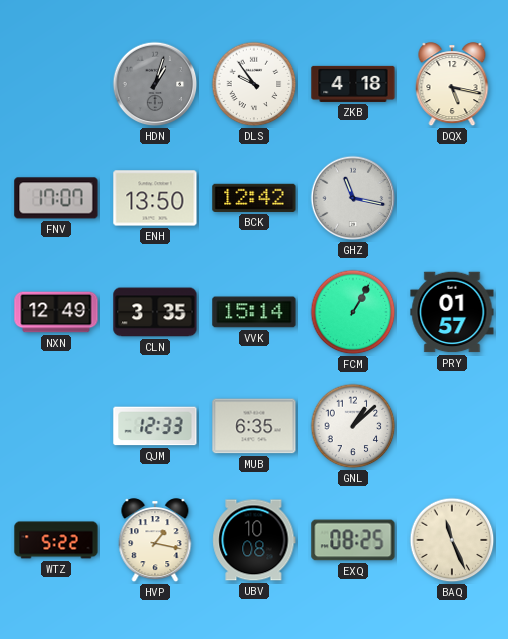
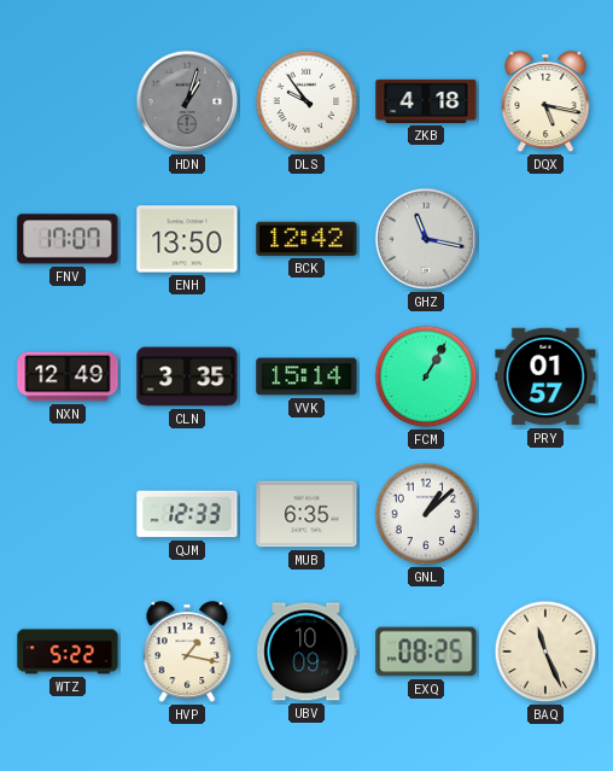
UBV: 10:08 -> 10:09
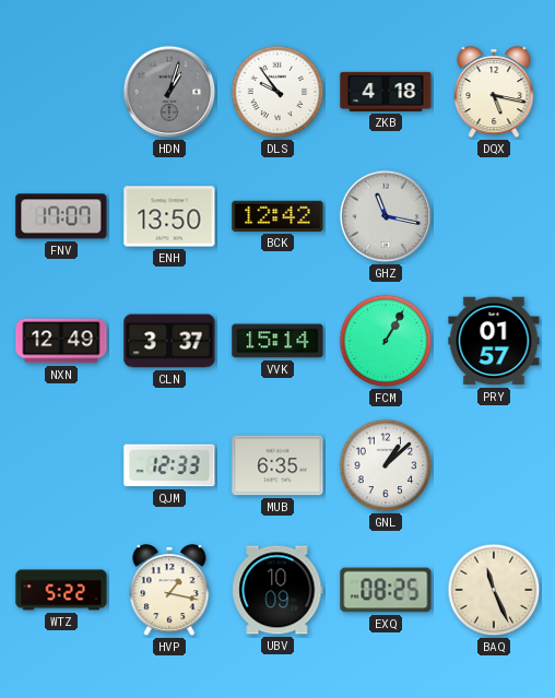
CLN: 3:35 -> 3:37
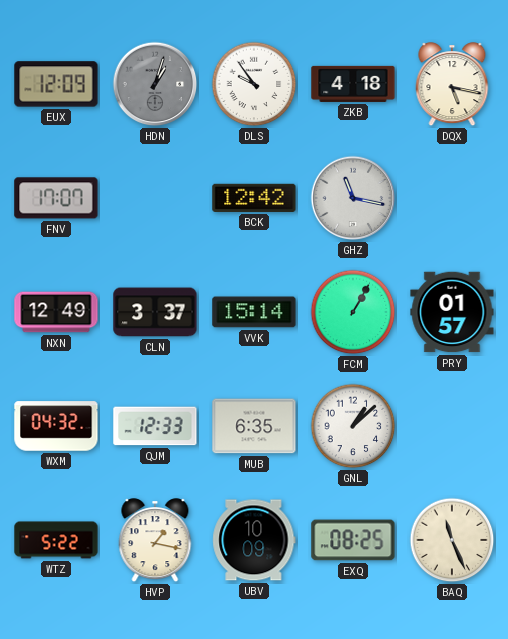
EUX: none -> 12:09
ENH: 13:50 -> none
WXM: none -> 04:32
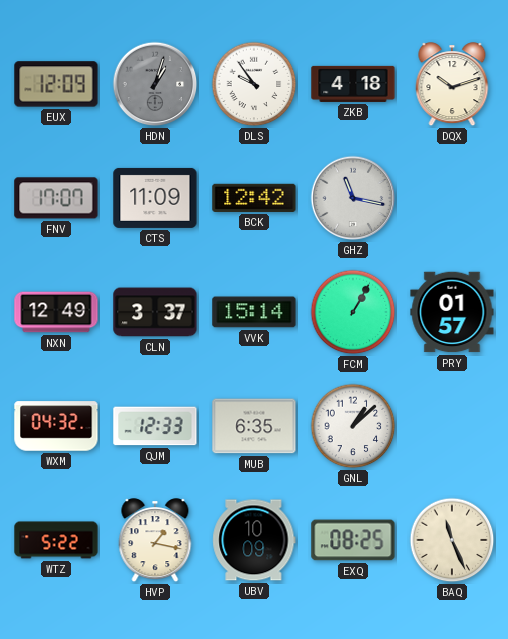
DQX: 5:17 -> 10:12
CTS: none -> 11:09
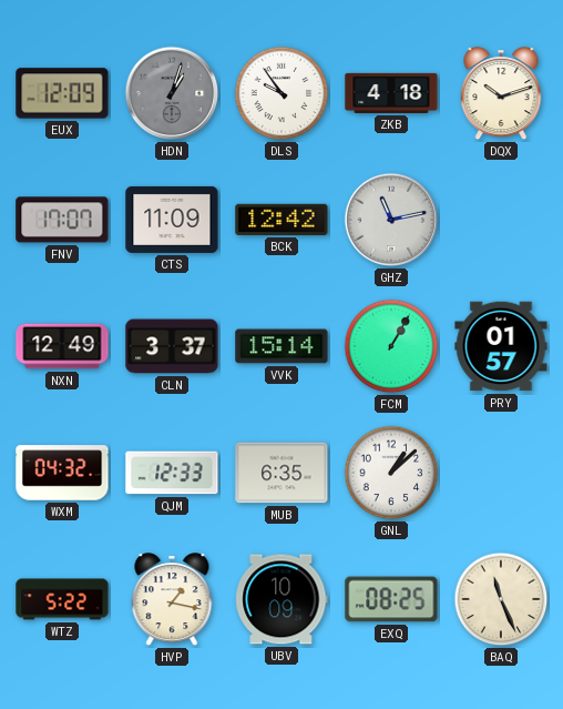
GHZ: 11:17 -> 11:13
